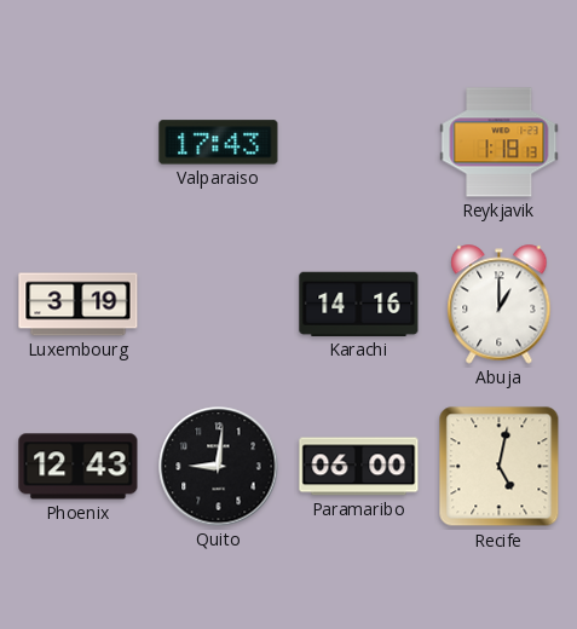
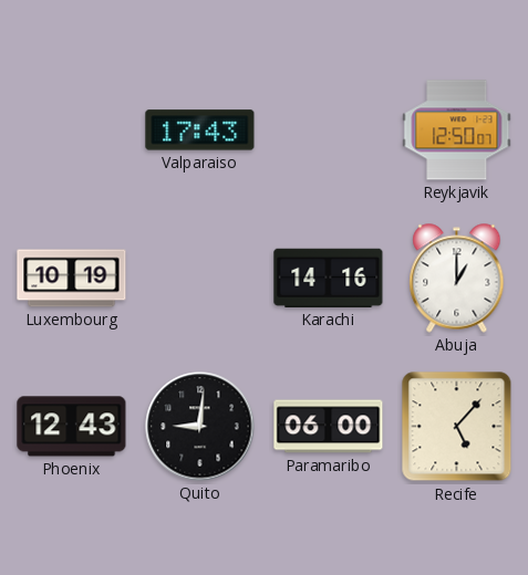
Reykjavik: 1:18 -> 12:50
Luxembourg: 3:19 -> 10:19
Recife: 5:02 -> 5:07
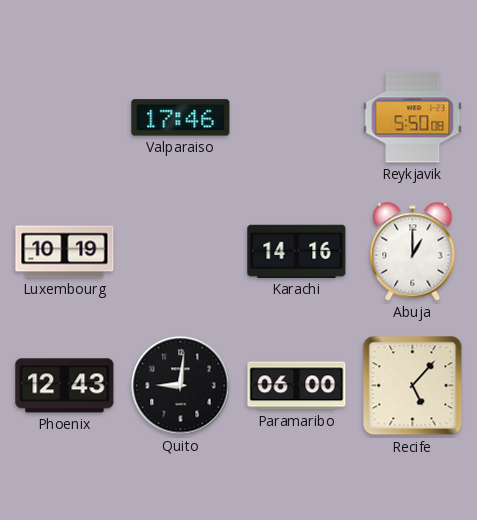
Valparaiso: 17:43 -> 17:46
Reykjavik: 12:50 -> 5:50
